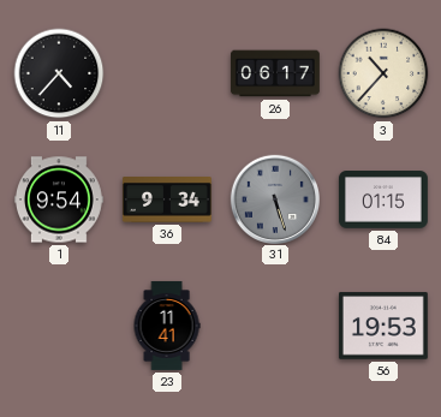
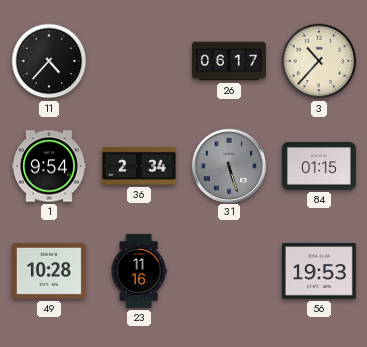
36: 9:34 -> 2:34
49: none -> 10:28
23: 11:41 -> 11:16
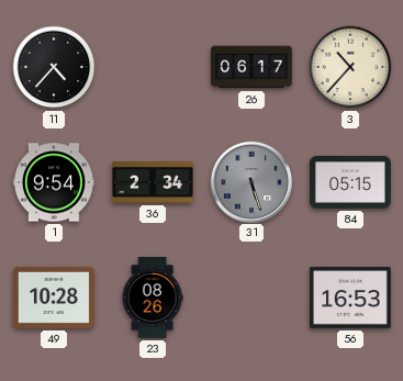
84: 01:15 -> 05:15
23: 11:16 -> 08:26
56: 19:53 -> 16:53
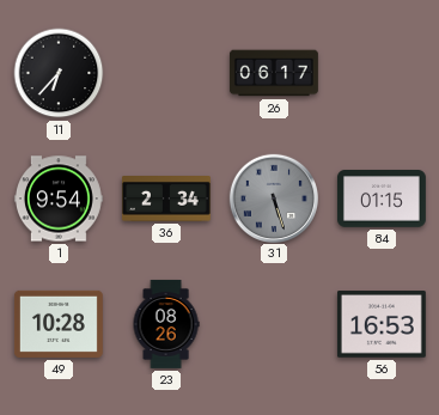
11: 4:37 -> 6:37
3: 10:37 -> none
84: 05:15 -> 01:15
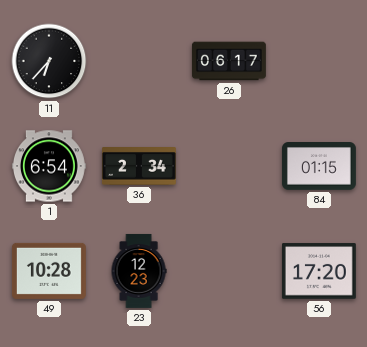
1: 9:54 -> 6:54
31: 5:27 -> none
23: 08:26 -> 12:23
56: 16:53 -> 17:20
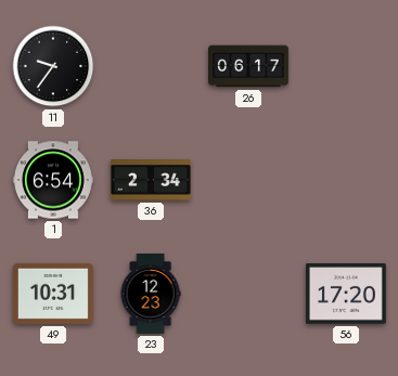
11: 6:37 -> 9:36
84: 01:15 -> none
49: 10:28 -> 10:31
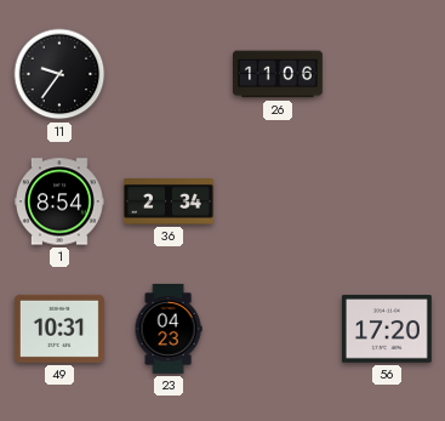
26: 06:17 -> 11:06
1: 6:54 -> 8:54
23: 12:23 -> 04:23
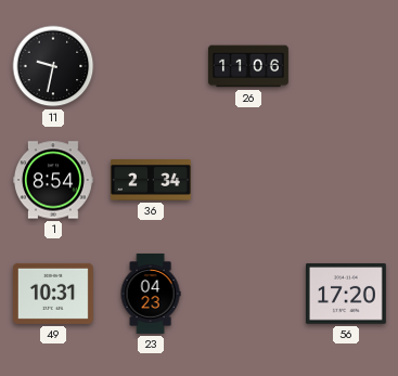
11: 9:36 -> 9:32
